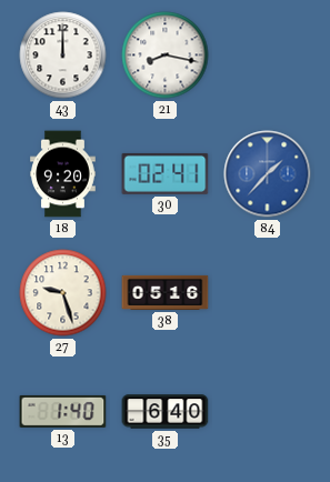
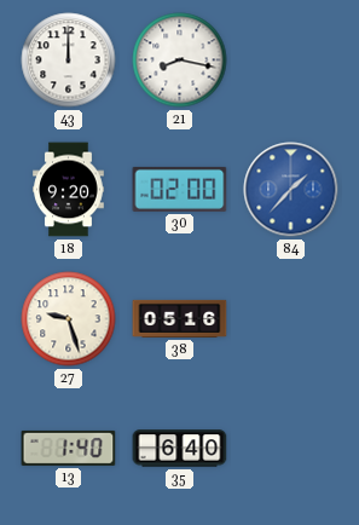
30: 02:41 -> 02:00
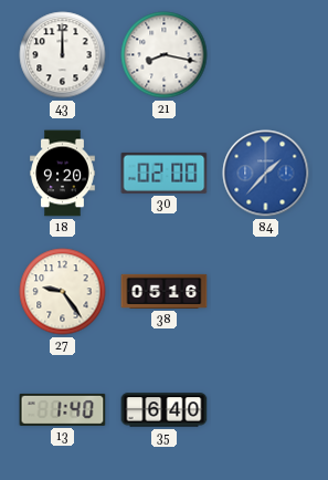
27: 9:27 -> 9:24
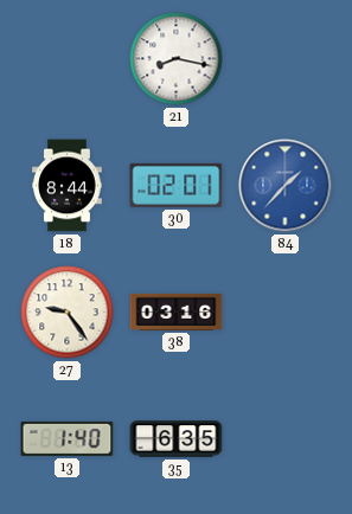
43: 12:00 -> none
18: 9:20 -> 8:44
30: 02:00 -> 02:01
38: 05:16 -> 03:16
35: 6:40 -> 6:35
